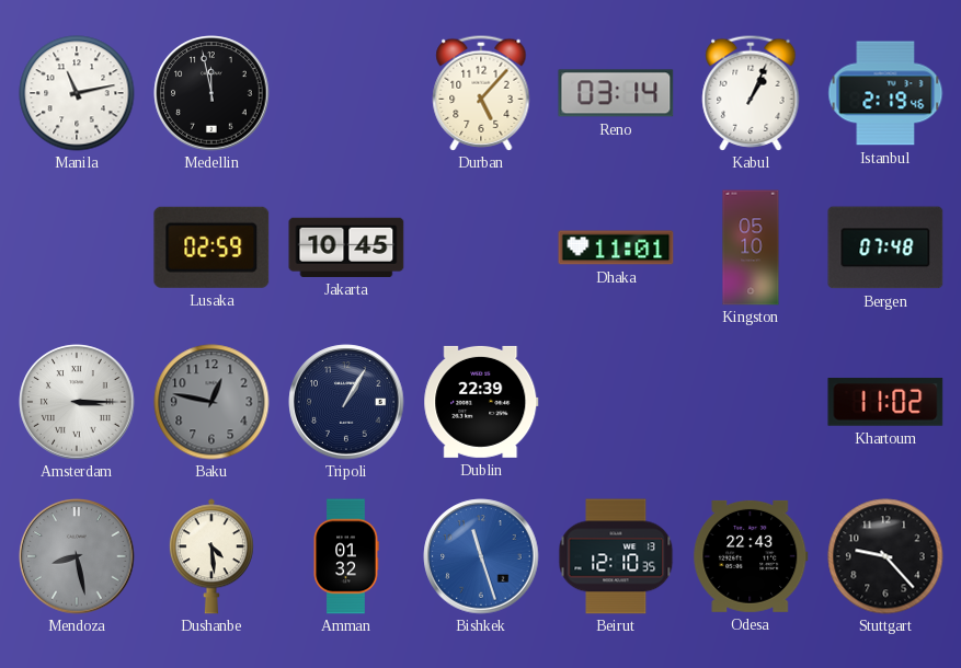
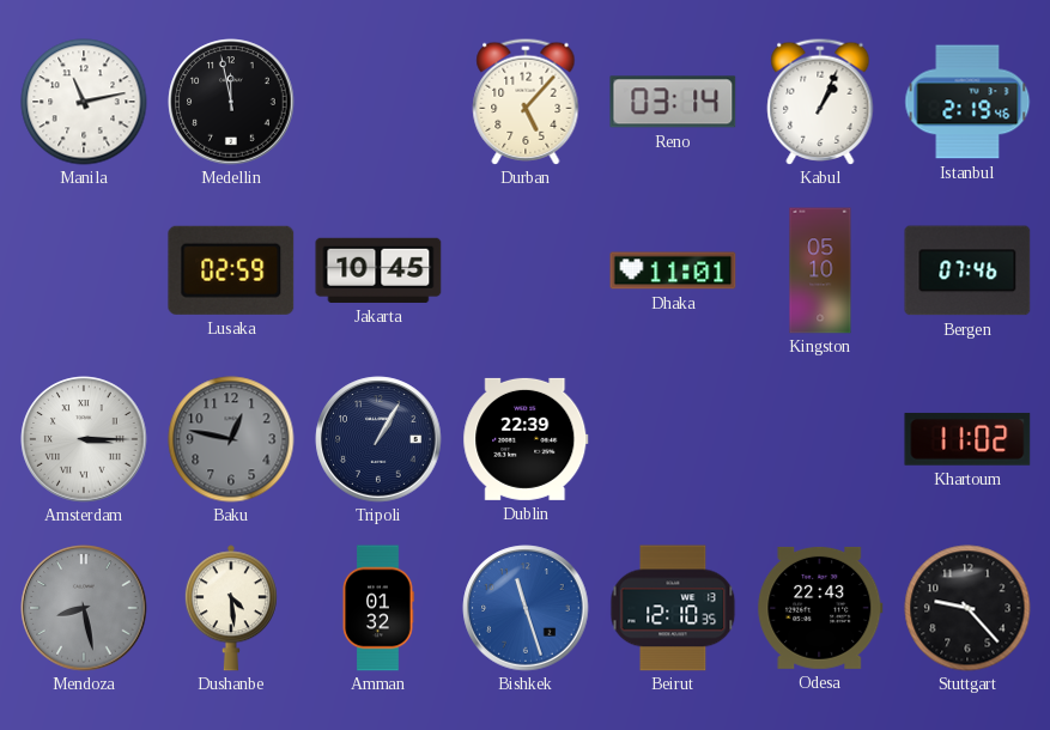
Bergen: 07:48 -> 07:46
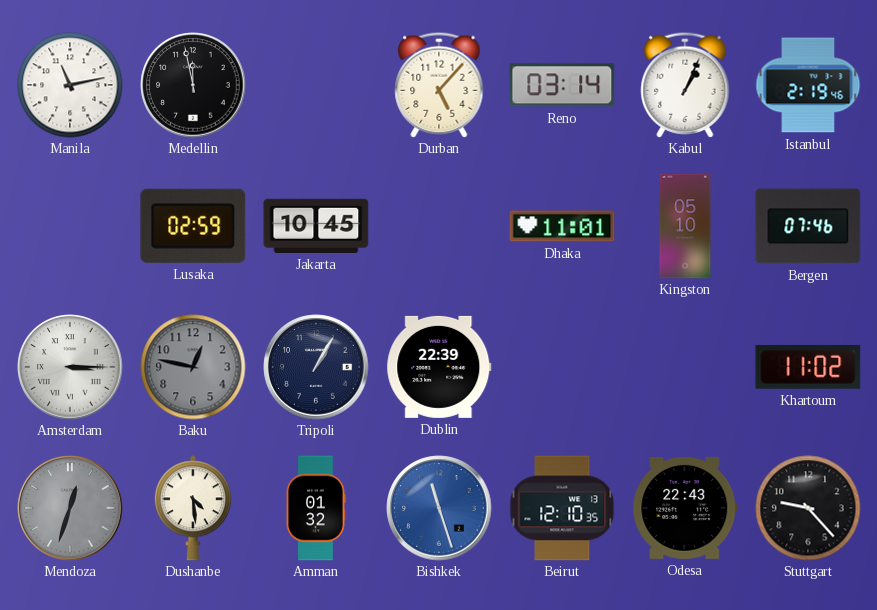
Mendoza: 8:28 -> 12:33
